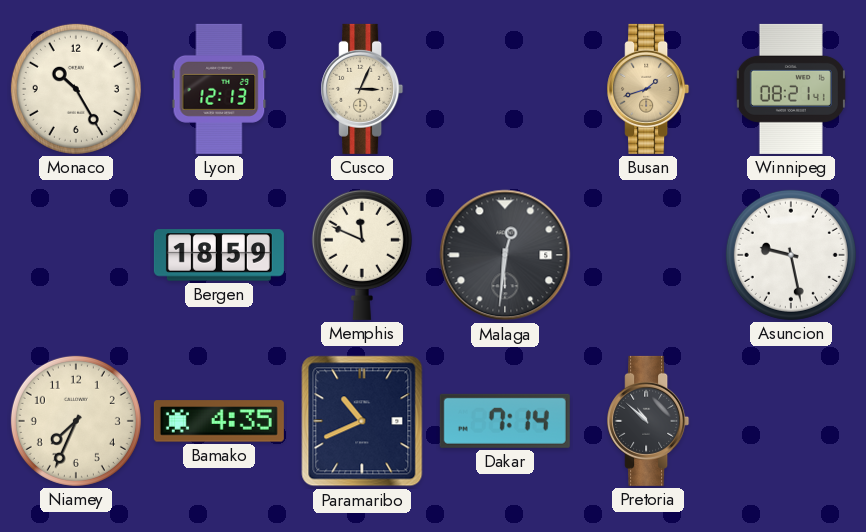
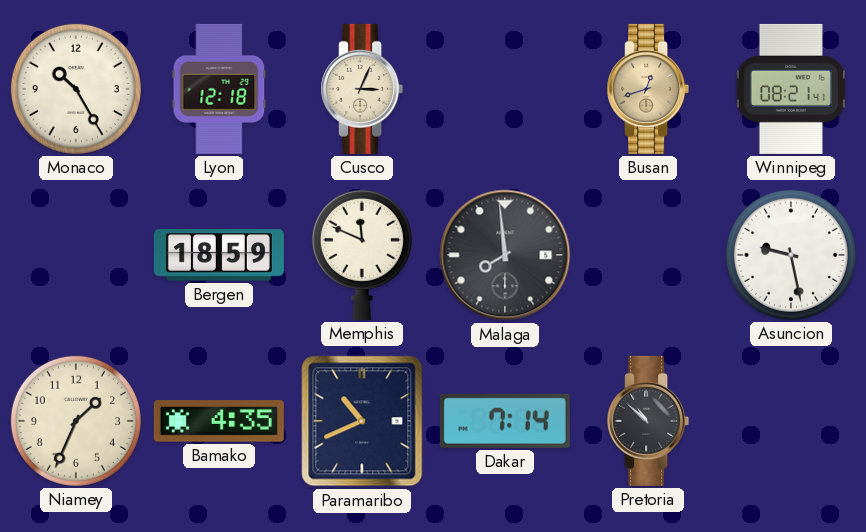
Lyon: 12:13 -> 12:18
Busan: 1:42 -> 12:42
Malaga: 12:31 -> 7:59
Niamey: 7:34 -> 1:34
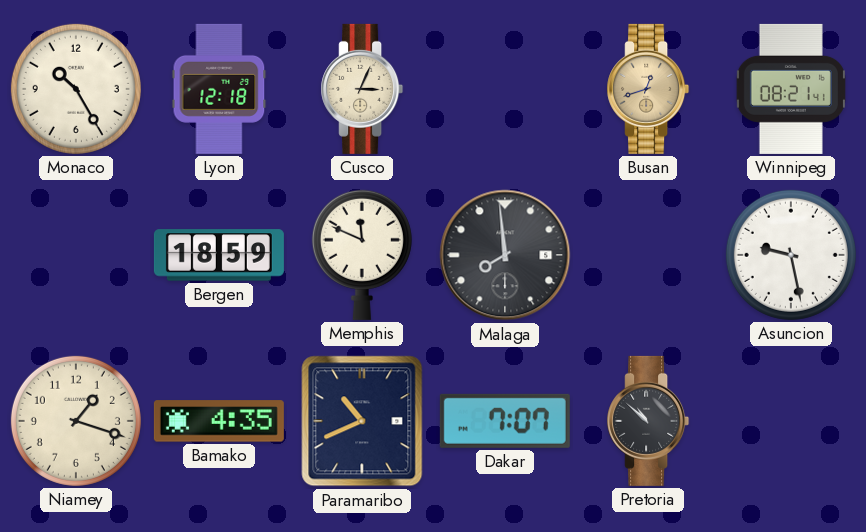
Niamey: 1:34 -> 1:18
Dakar: 7:14 -> 7:07
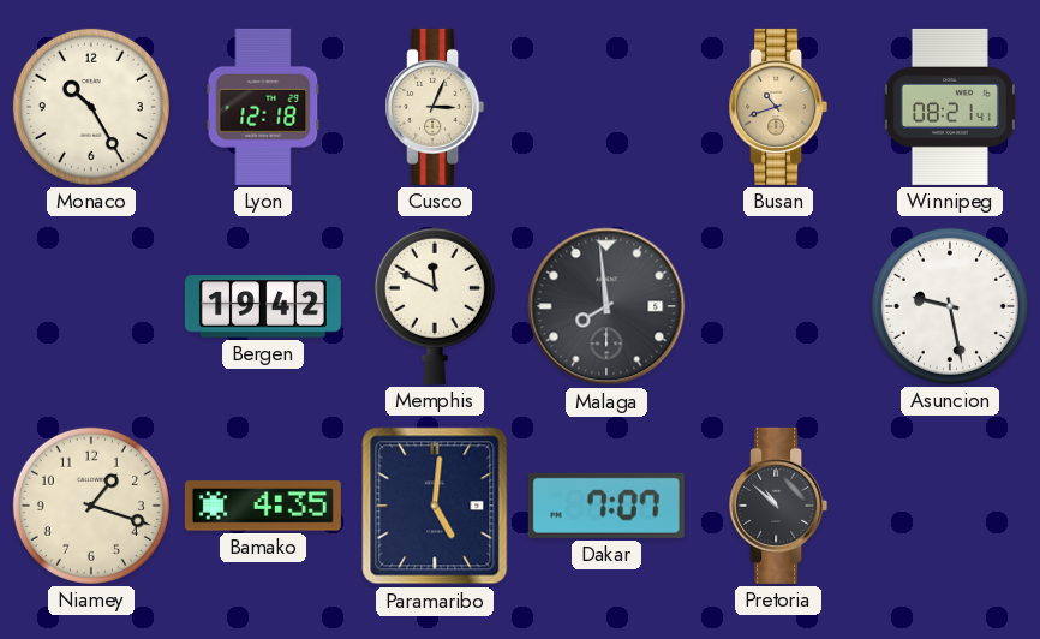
Busan: 12:42 -> 10:42
Bergen: 18:59 -> 19:42
Paramaribo: 10:41 -> 5:01
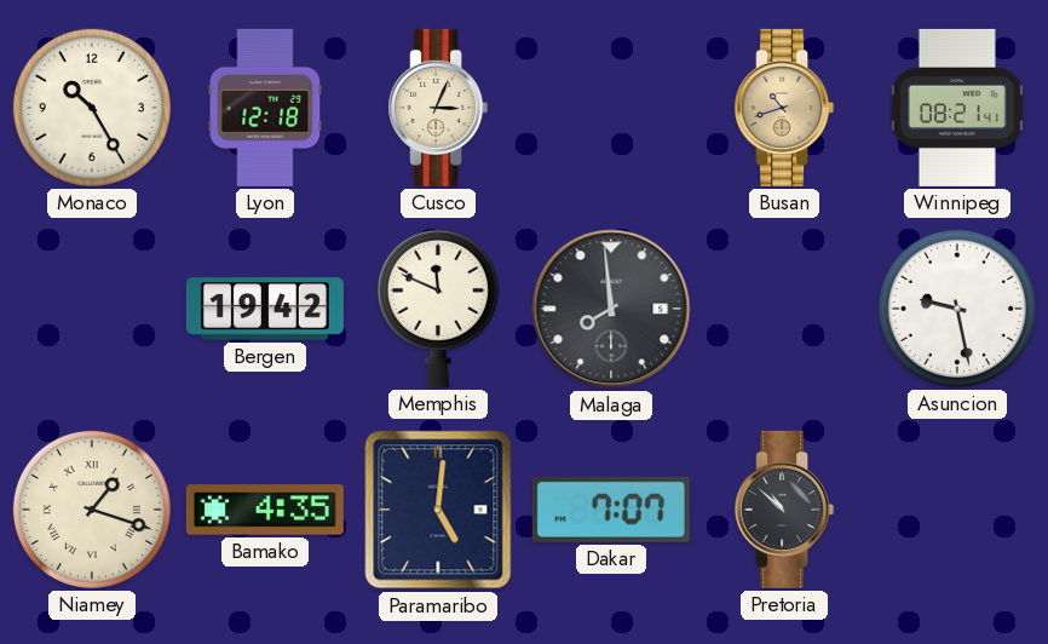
Niamey numerals: Arabic -> Roman
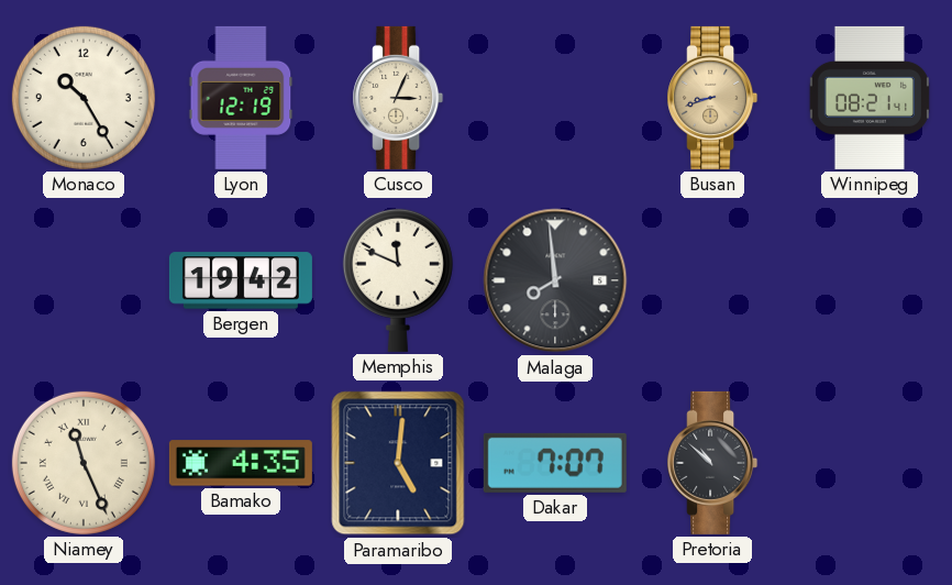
Lyon: 12:18 -> 12:19
Busan: 10:42 -> 8:42
Asuncion: 9:28 -> none
Niamey: 1:18 -> 11:26
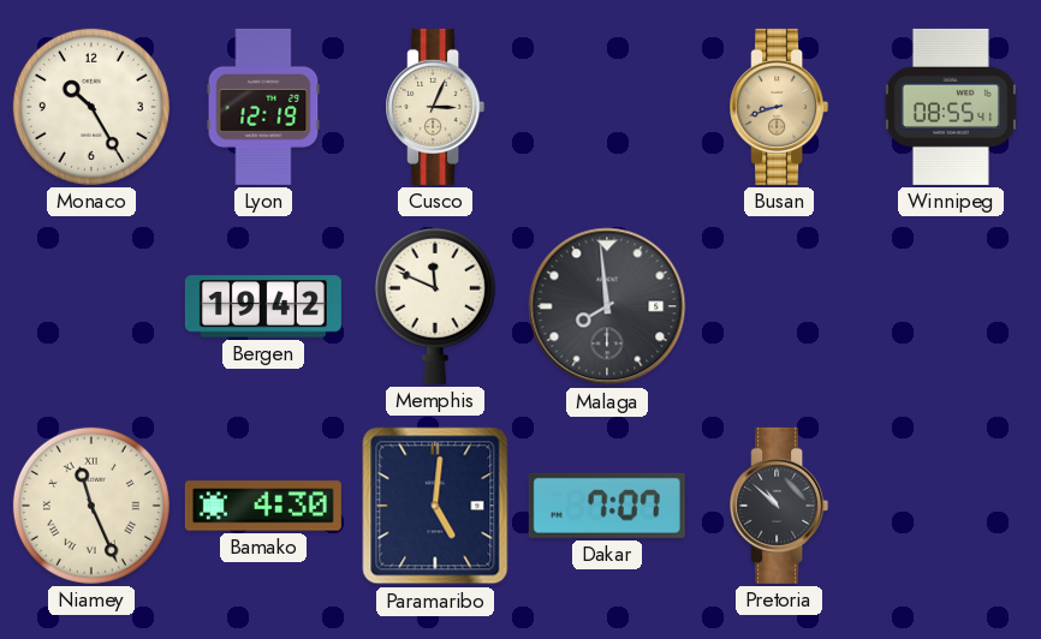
Winnipeg: 08:21 -> 08:55
Bamako: 4:35 -> 4:30
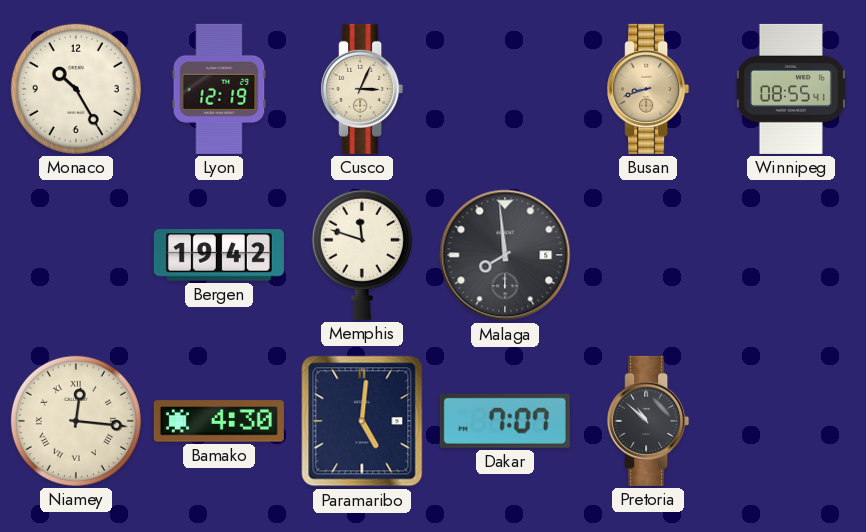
Memphis: 11:49 -> 11:48
Niamey: 11:26 -> 12:16
